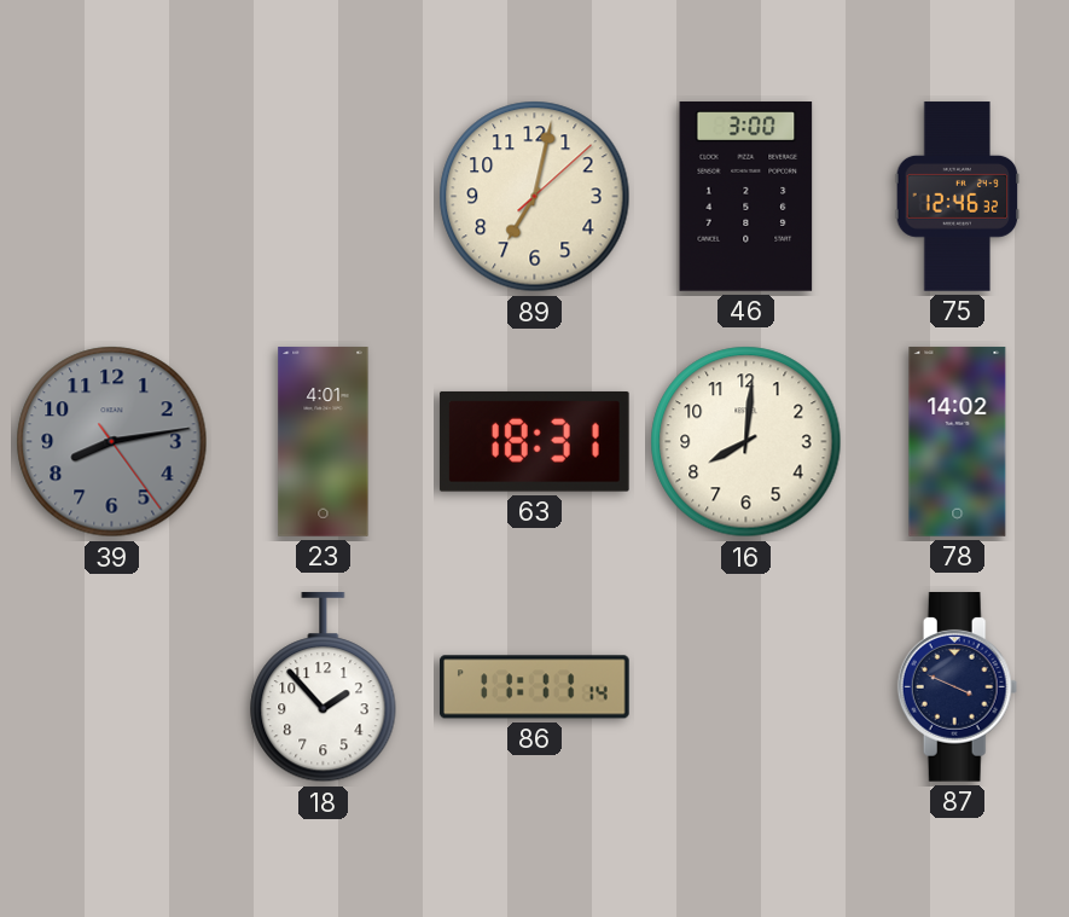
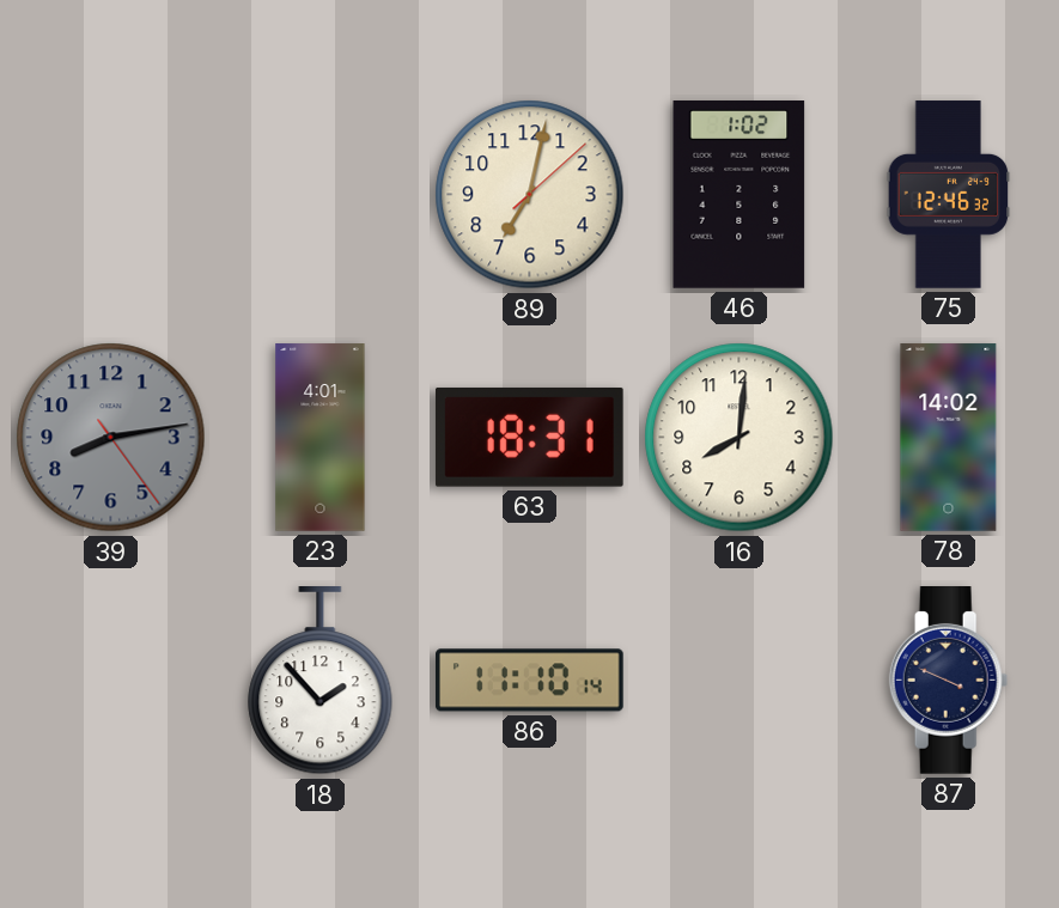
46: 3:00 -> 1:02
86: 11:11 -> 11:10
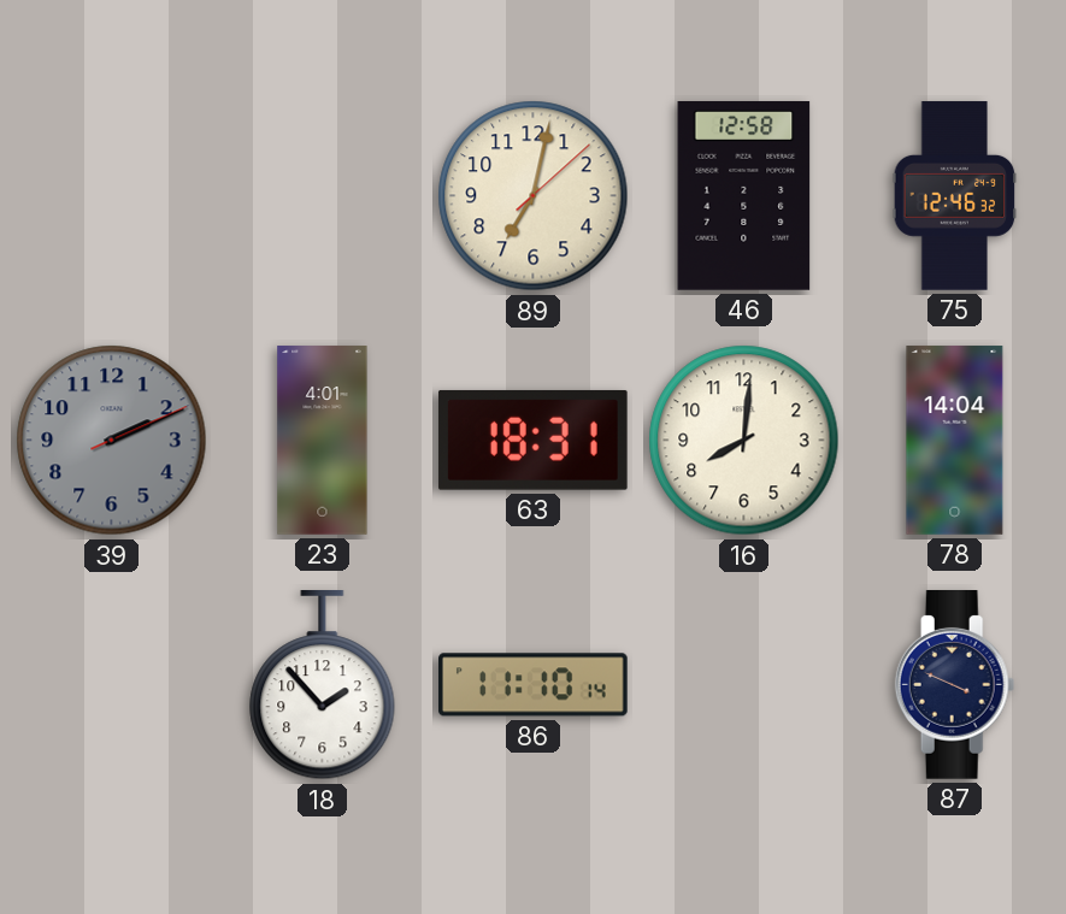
46: 1:02 -> 12:58
39: 8:13 -> 2:11
78: 14:02 -> 14:04
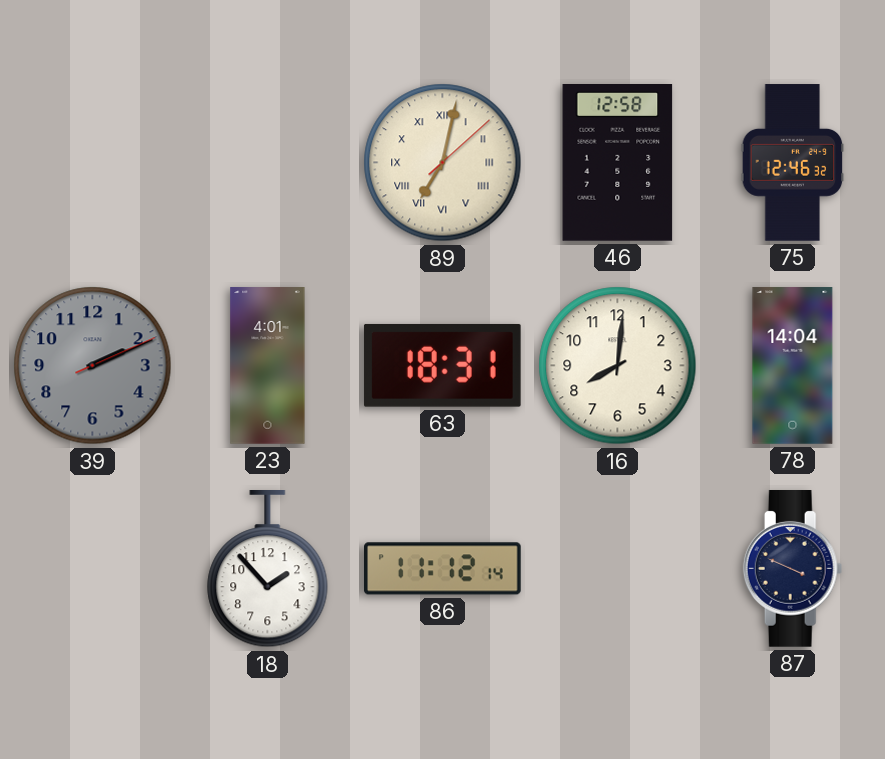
89 numerals: Arabic -> Roman
86: 11:10 -> 11:12
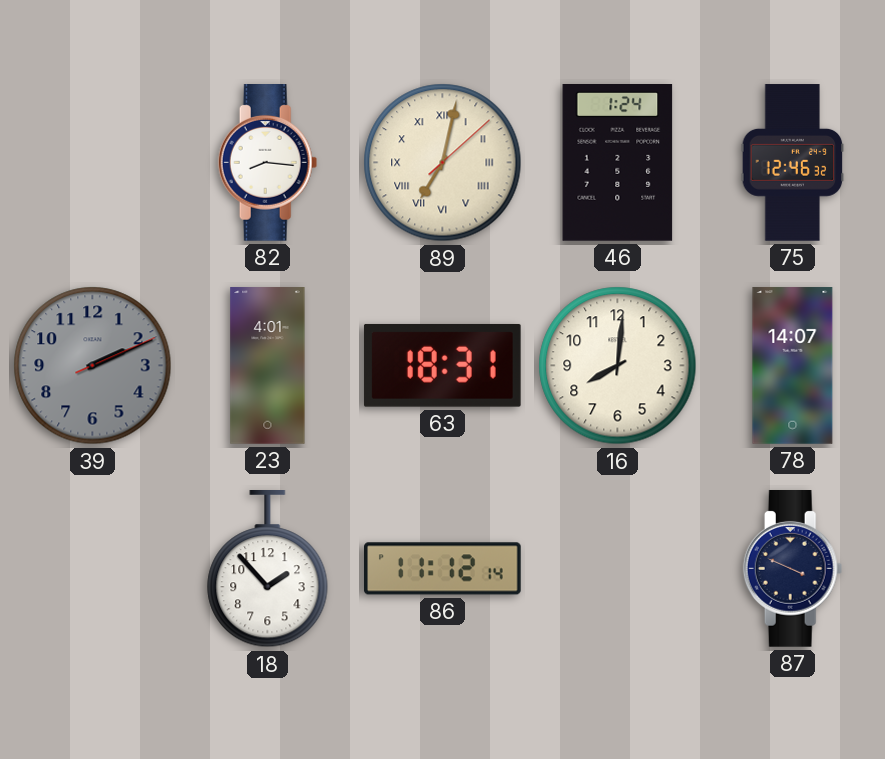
82: none -> 8:16
46: 12:58 -> 1:24
78: 14:04 -> 14:07
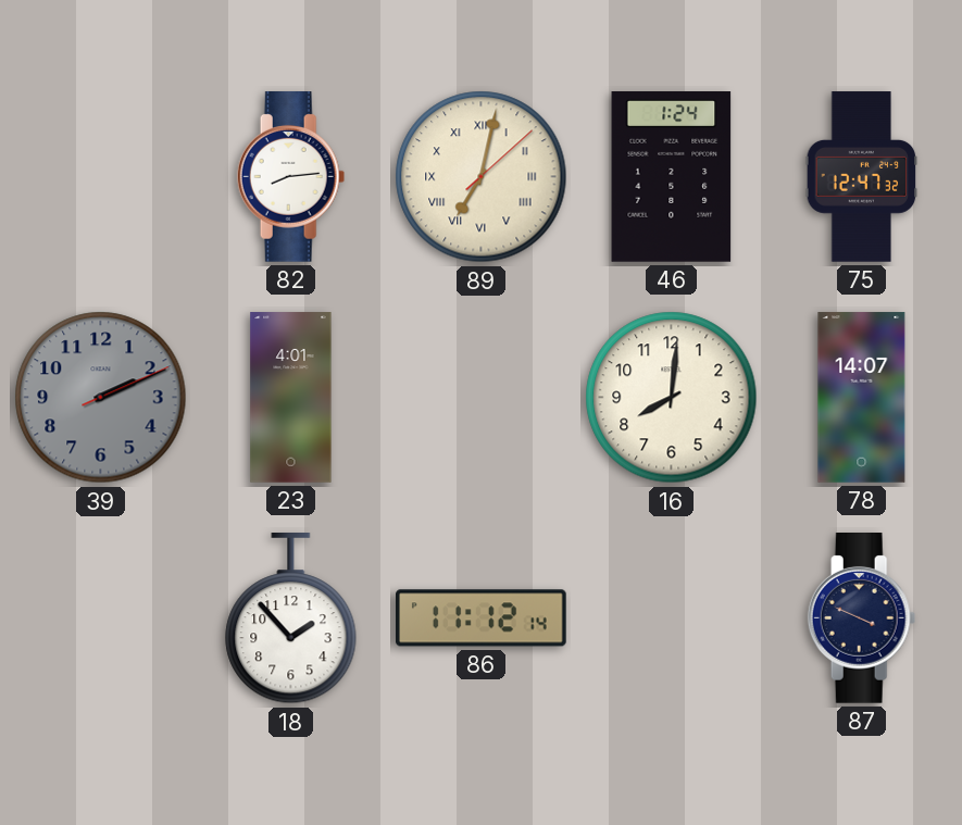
82: 8:16 -> 8:14
75: 12:46 -> 12:47
63: 18:31 -> none
